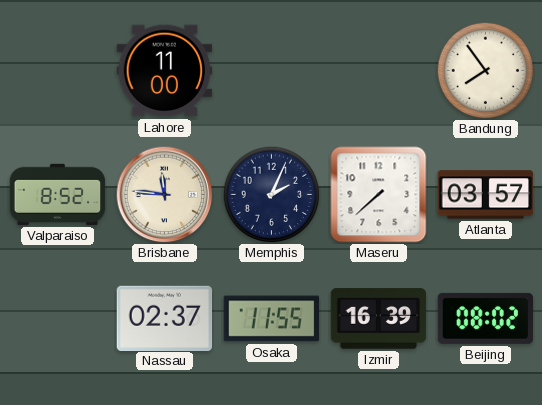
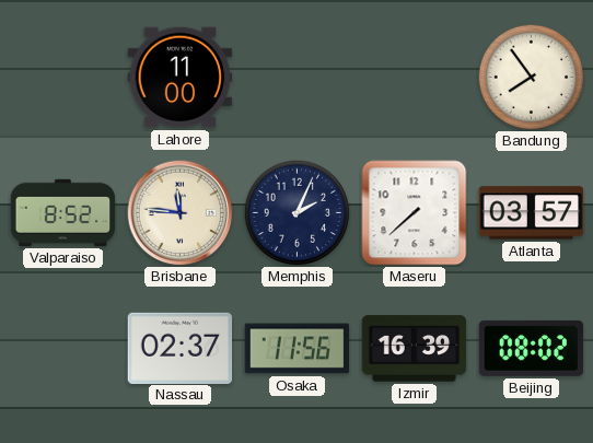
Osaka: 11:55 -> 11:56
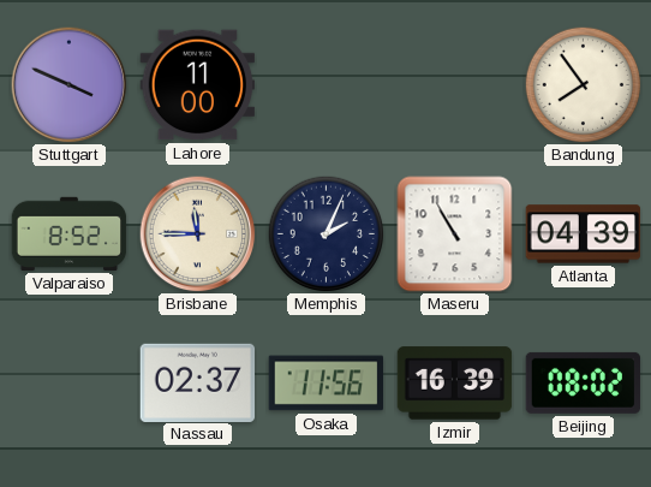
Stuttgart: none -> 3:49
Brisbane: 11:46 -> 11:45
Maseru: 7:38 -> 10:55
Atlanta: 03:57 -> 04:39
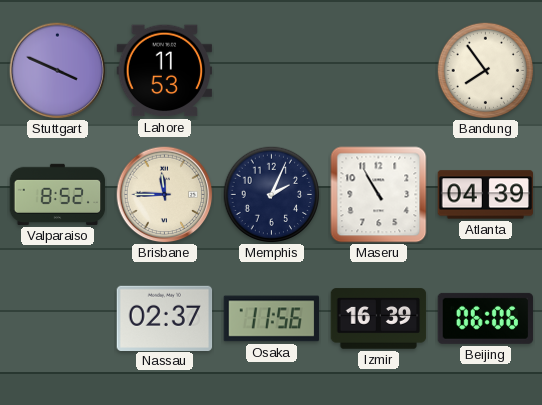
Lahore: 11:00 -> 11:53
Beijing: 08:02 -> 06:06
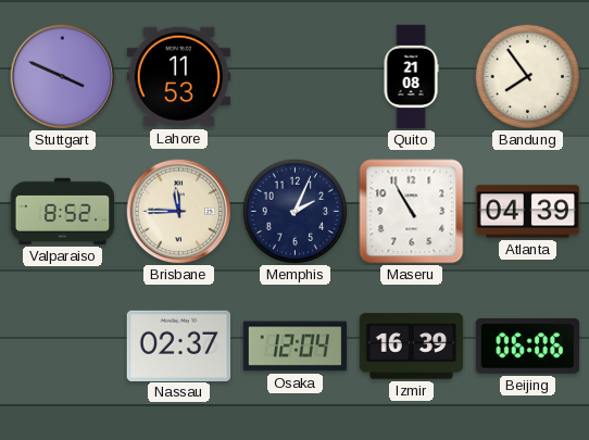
Quito: none -> 21:08
Osaka: 11:56 -> 12:04
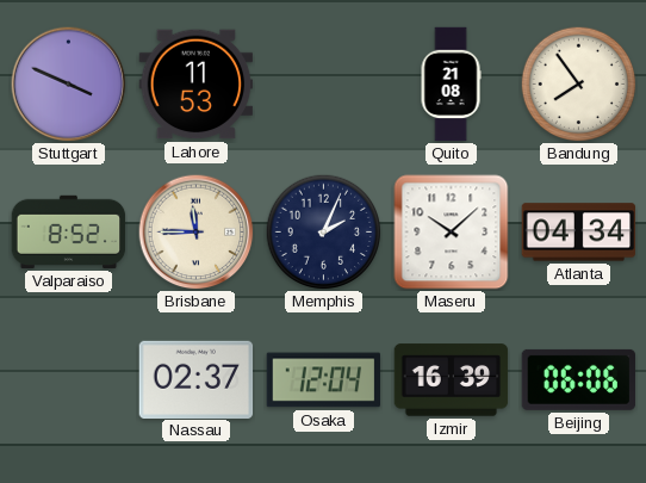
Maseru: 10:55 -> 10:08
Atlanta: 04:39 -> 04:34
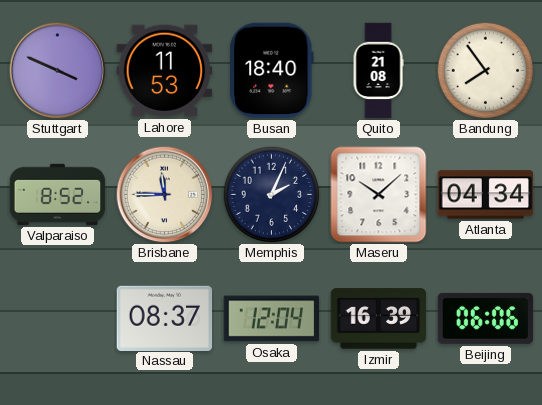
Busan: none -> 18:40
Nassau: 02:37 -> 08:37
